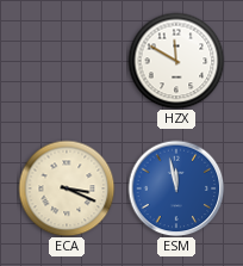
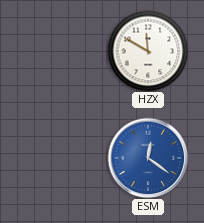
ECA: 3:19 -> none
ESM: 11:58 -> 12:21
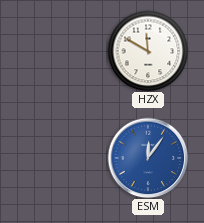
ESM: 12:21 -> 12:06
